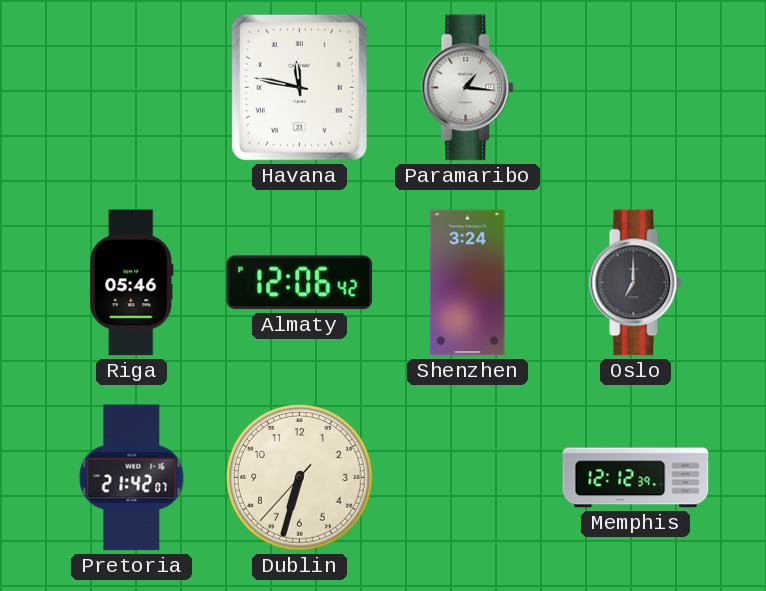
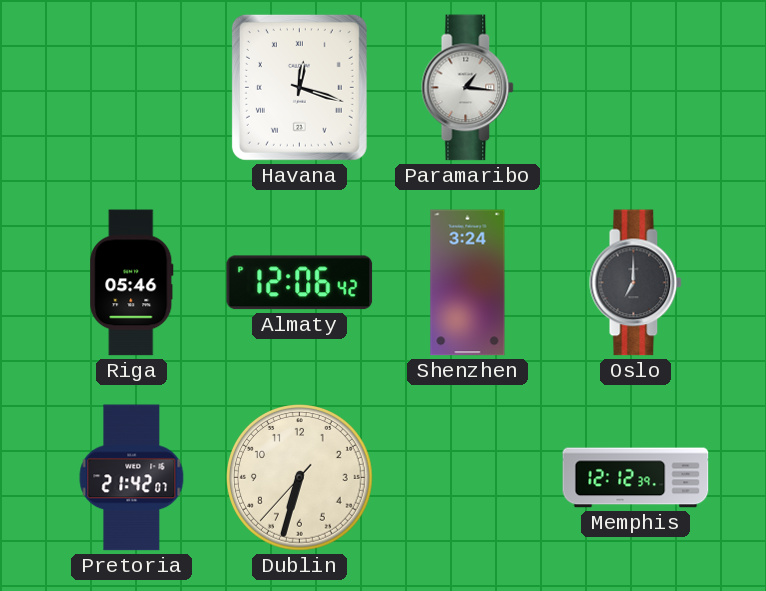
Havana: 11:47 -> 12:18
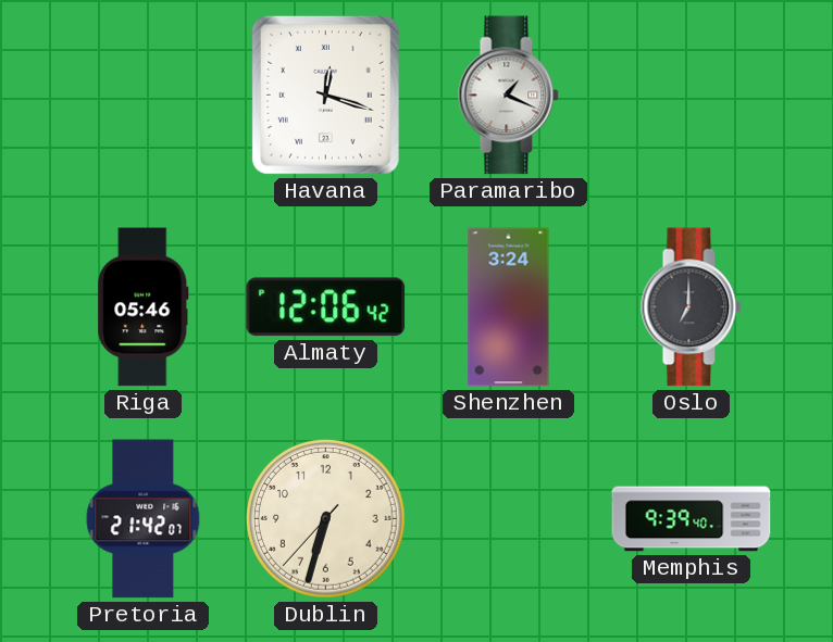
Paramaribo: 1:16 -> 1:19
Memphis: 12:12 -> 9:39
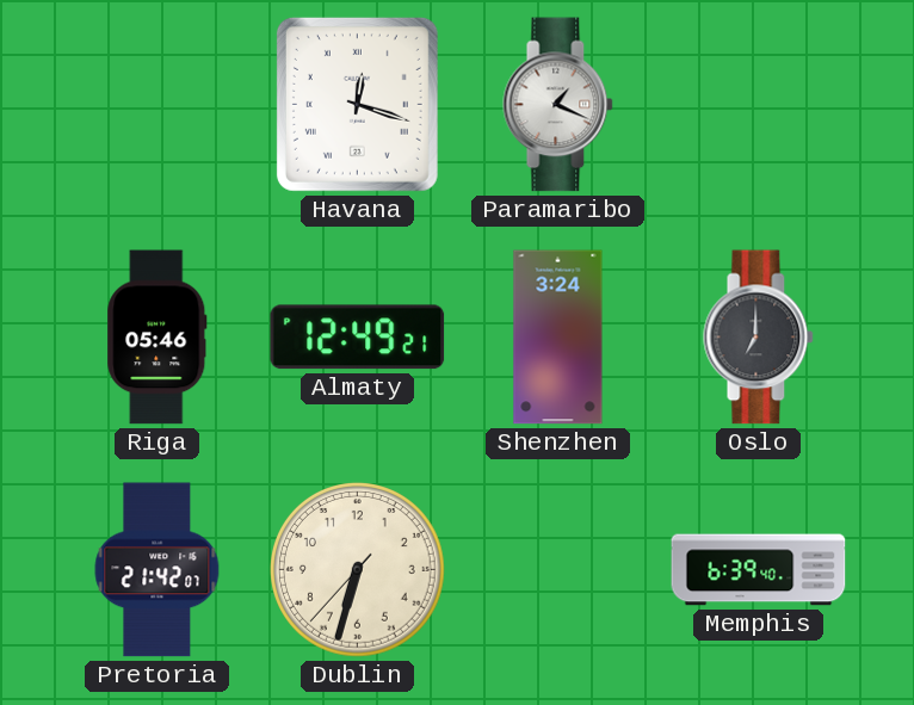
Almaty: 12:06 -> 12:49
Memphis: 9:39 -> 6:39
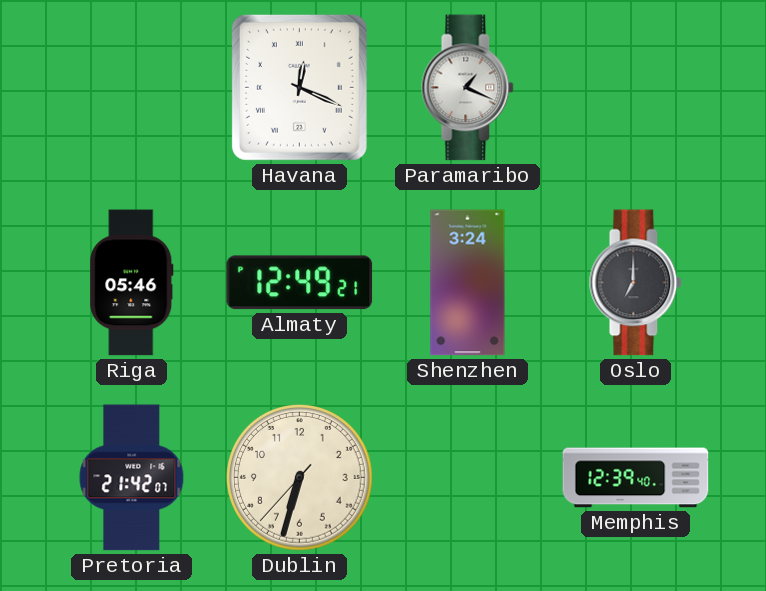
Havana: 12:18 -> 12:19
Memphis: 6:39 -> 12:39
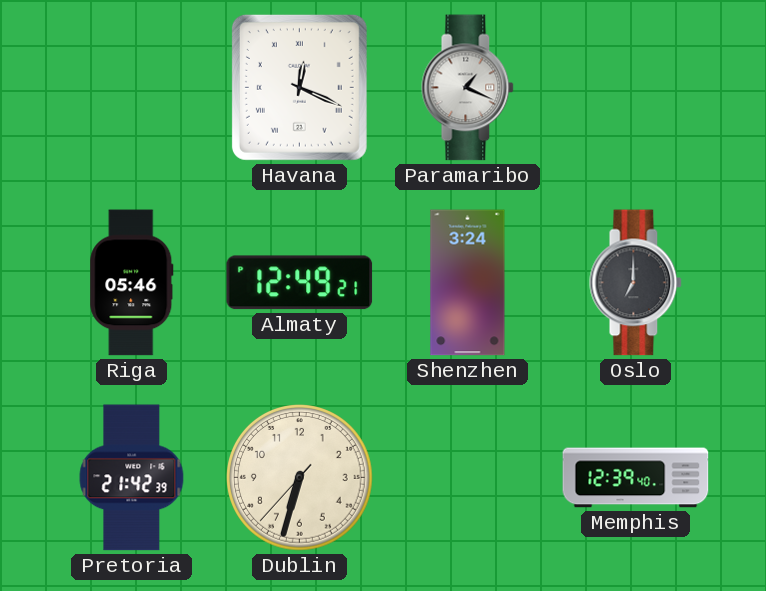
Pretoria: 21:42:07 -> 21:42:39
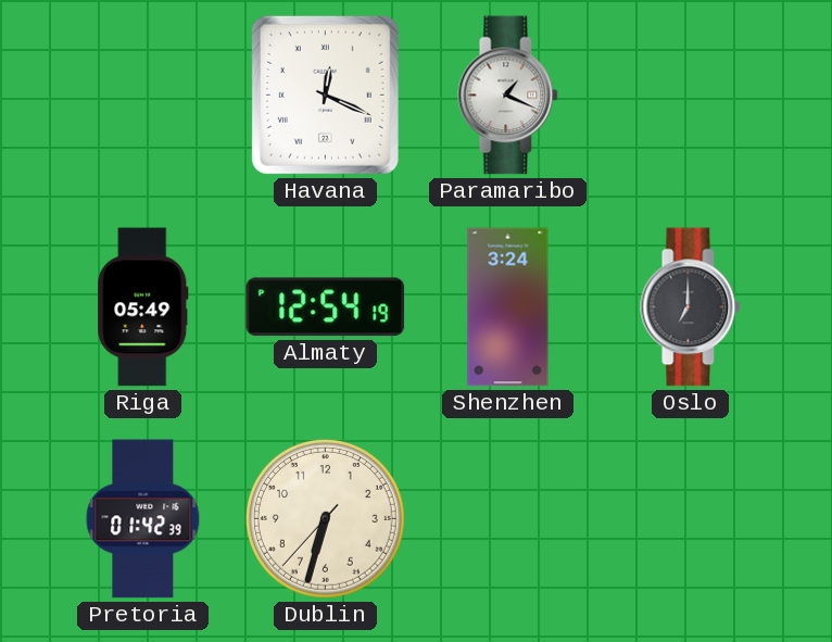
Riga: 05:46 -> 05:49
Almaty: 12:49 -> 12:54
Pretoria: 21:42 -> 01:42
Memphis: 12:39 -> none
